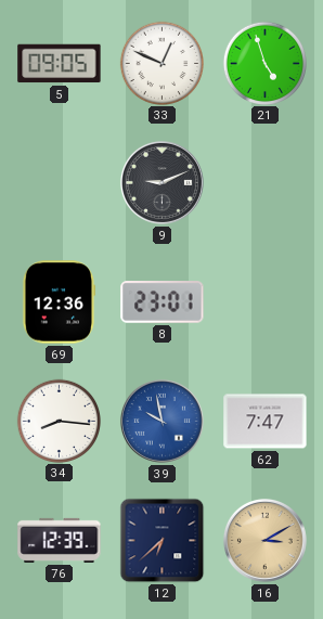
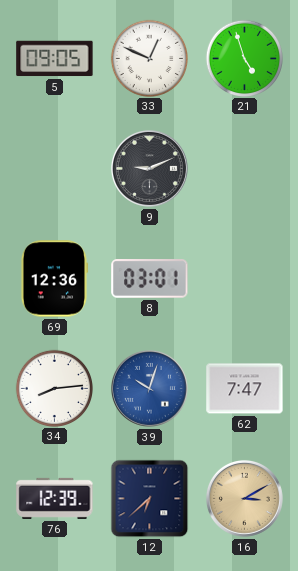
8: 23:01 -> 03:01
34: 8:16 -> 8:14
39: 9:58 -> 10:03
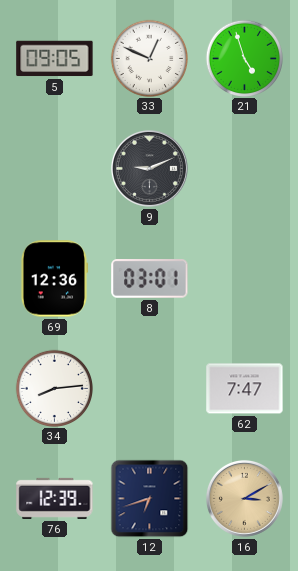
39: 10:03 -> none
12: 6:38 -> 6:42
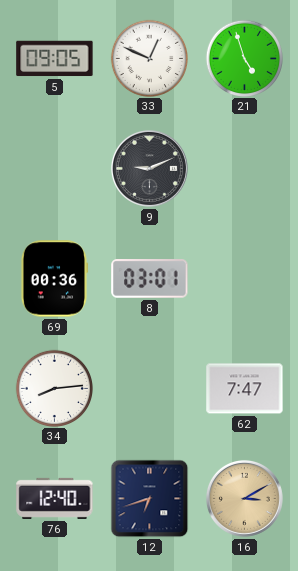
69: 12:36 -> 00:36
76: 12:39 -> 12:40
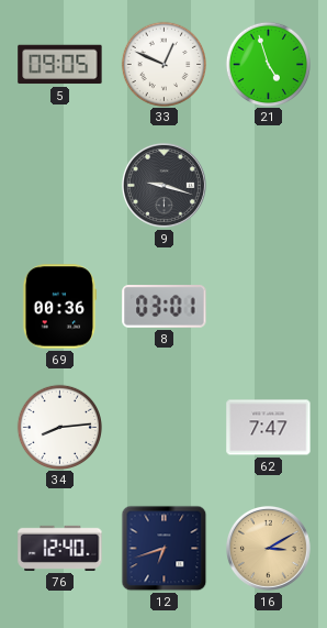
9: 9:11 -> 9:18
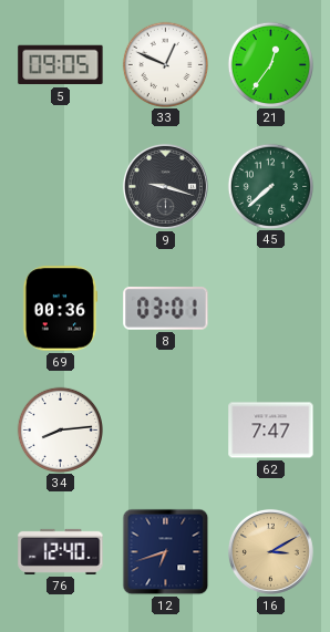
21: 4:57 -> 12:36
45: none -> 7:38
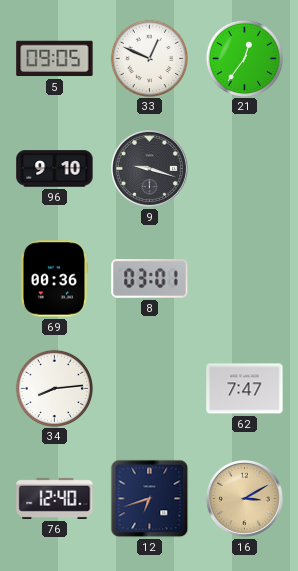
96: none -> 9:10
45: 7:38 -> none
